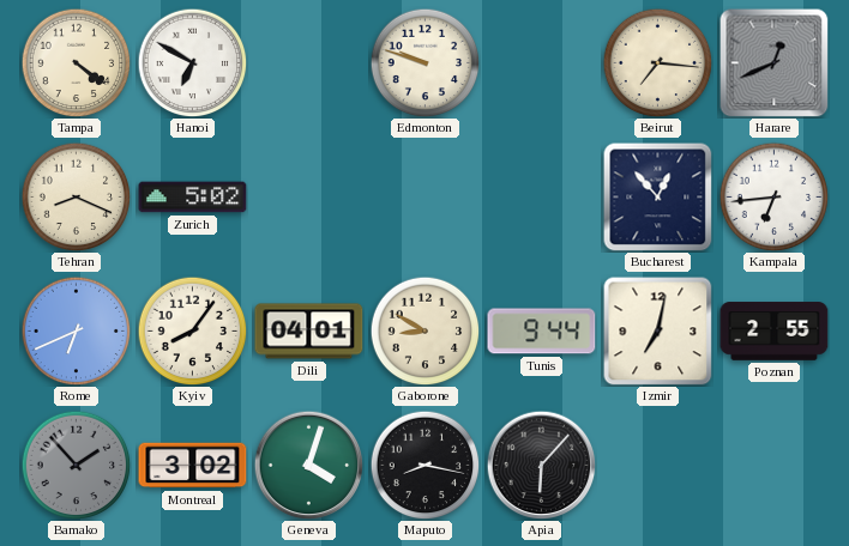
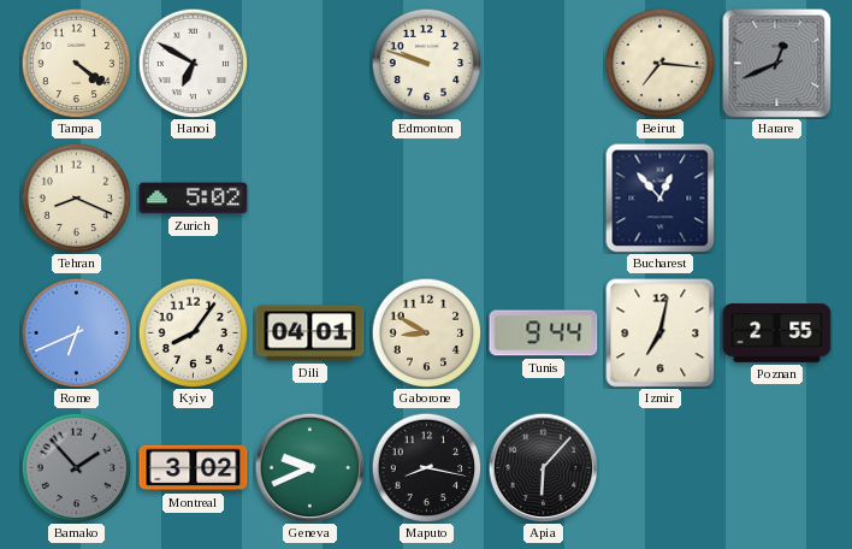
Kampala: 6:44 -> none
Geneva: 4:03 -> 9:41
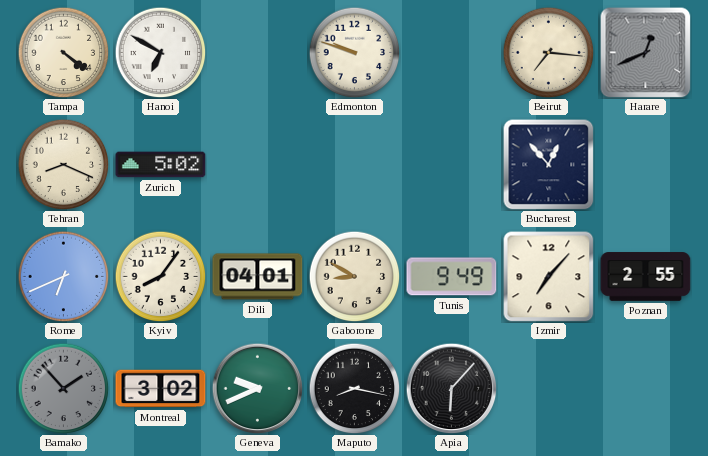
Tunis: 9:44 -> 9:49
Izmir: 7:02 -> 7:07
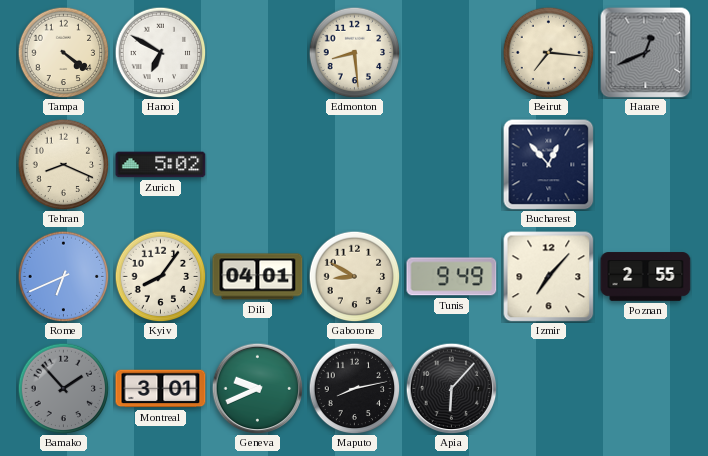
Edmonton: 9:48 -> 8:29
Montreal: 3:02 -> 3:01
Maputo: 8:17 -> 8:13
